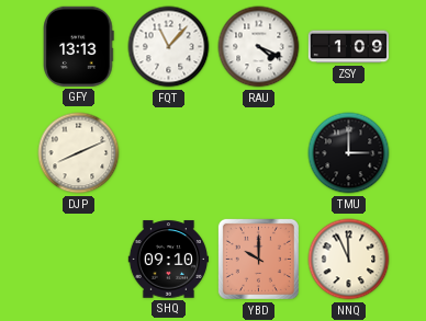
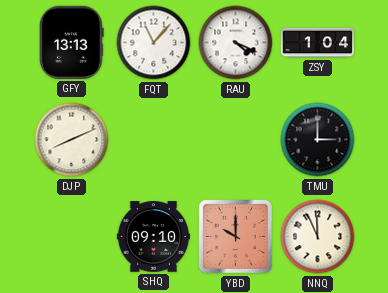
ZSY: 1:09 -> 1:04
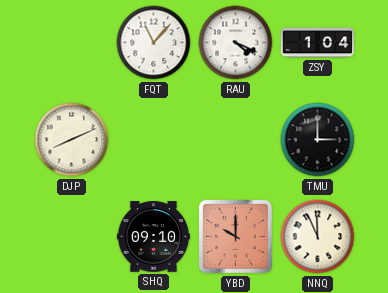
GFY: 13:13 -> none
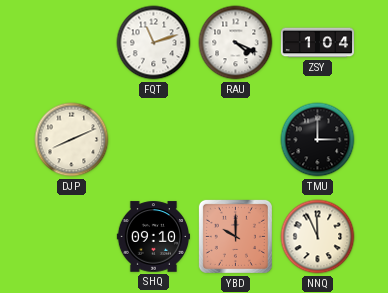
FQT: 11:07 -> 11:12
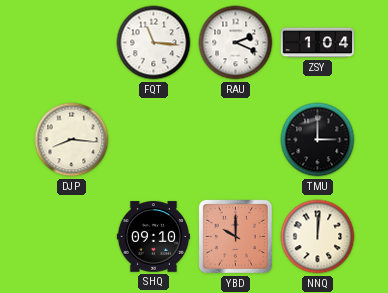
FQT: 11:12 -> 11:16
RAU: 4:19 -> 2:19
DJP: 8:11 -> 8:16
NNQ: 11:56 -> 12:01
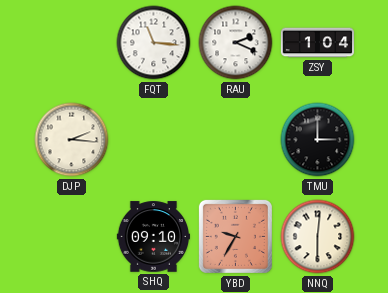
DJP: 8:16 -> 2:16
YBD: 10:00 -> 9:35
NNQ: 12:01 -> 6:01
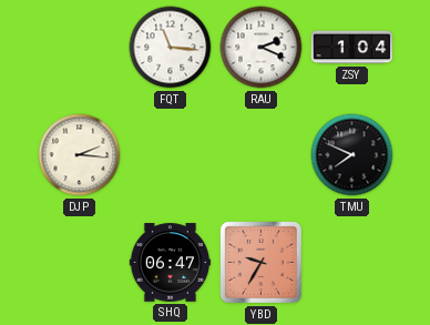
TMU: 3:00 -> 7:49
SHQ: 09:10 -> 06:47
NNQ: 6:01 -> none
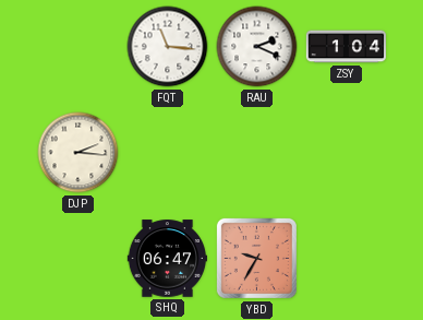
TMU: 7:49 -> none
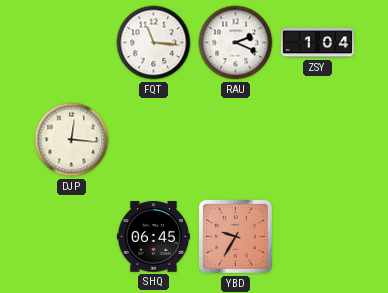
DJP: 2:16 -> 12:16
SHQ: 06:47 -> 06:45
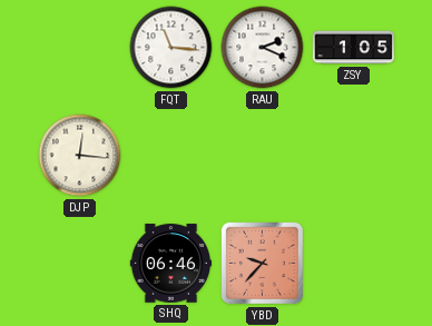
ZSY: 1:04 -> 1:05
SHQ: 06:45 -> 06:46
YBD: 9:35 -> 9:37
